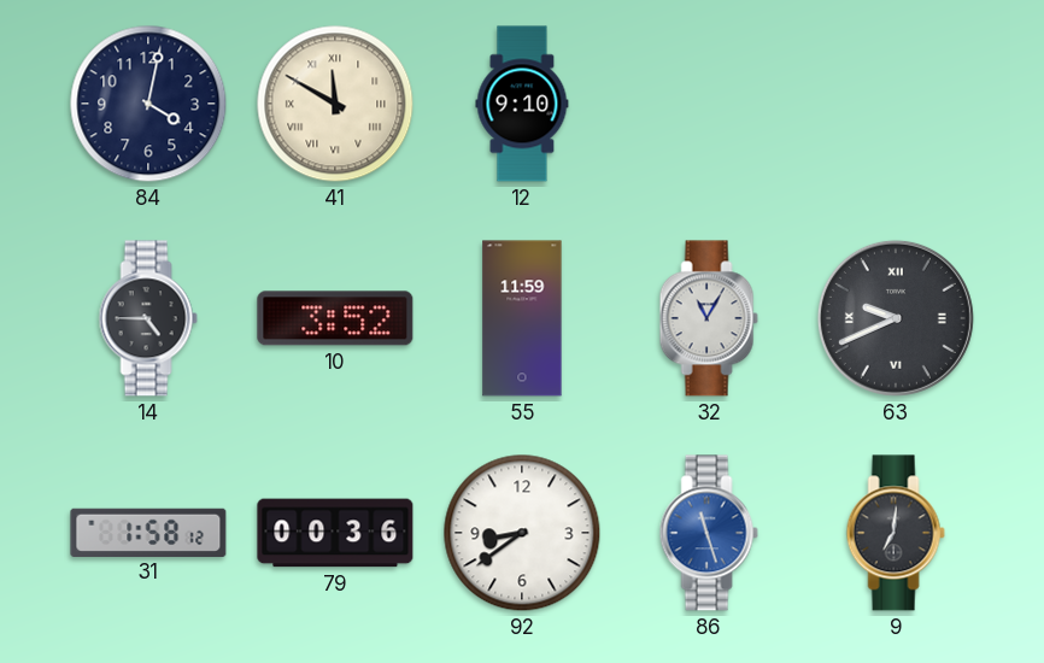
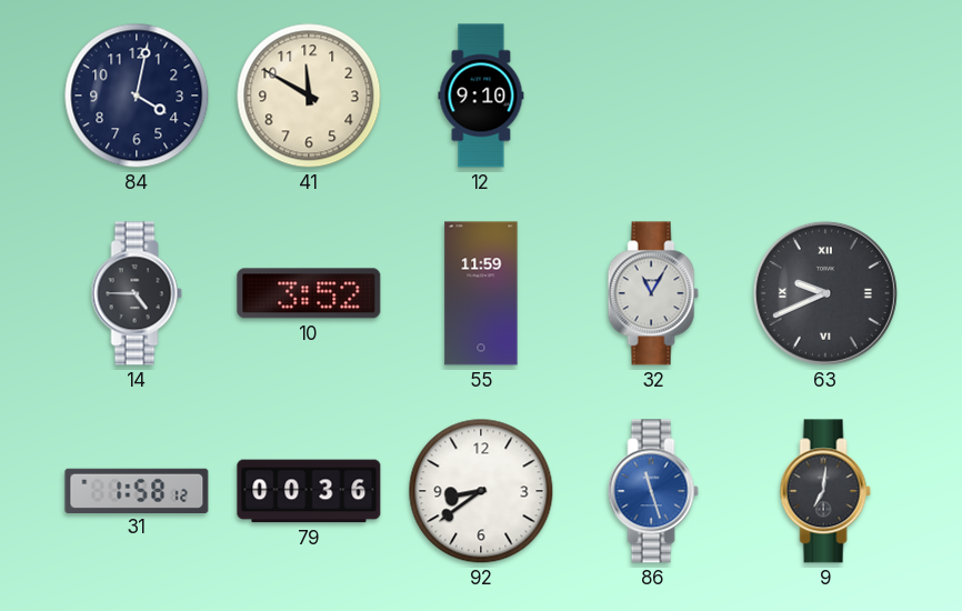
41 numerals: Roman -> Arabic
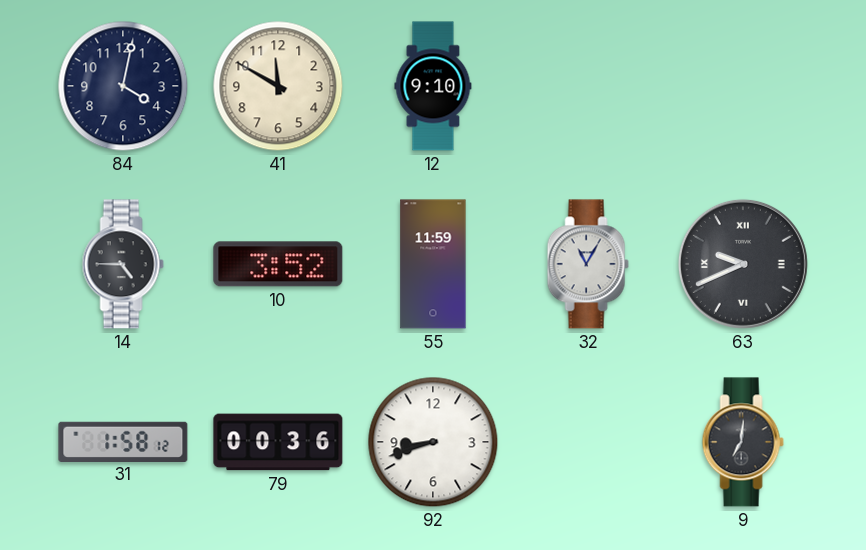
92: 8:39 -> 8:42
86: 11:27 -> none
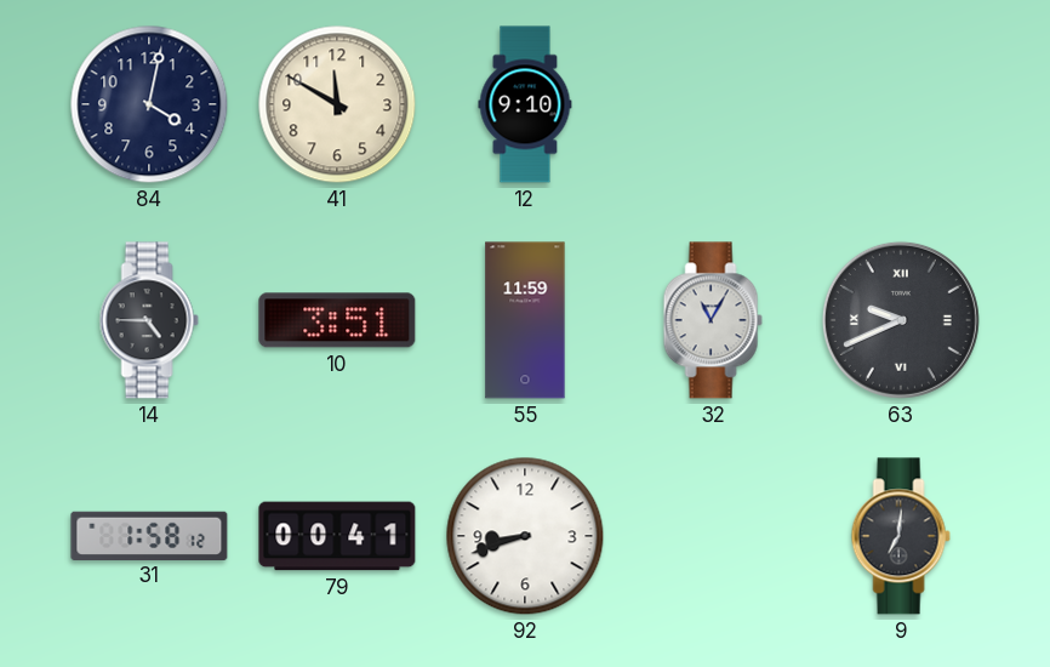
10: 3:52 -> 3:51
79: 00:36 -> 00:41
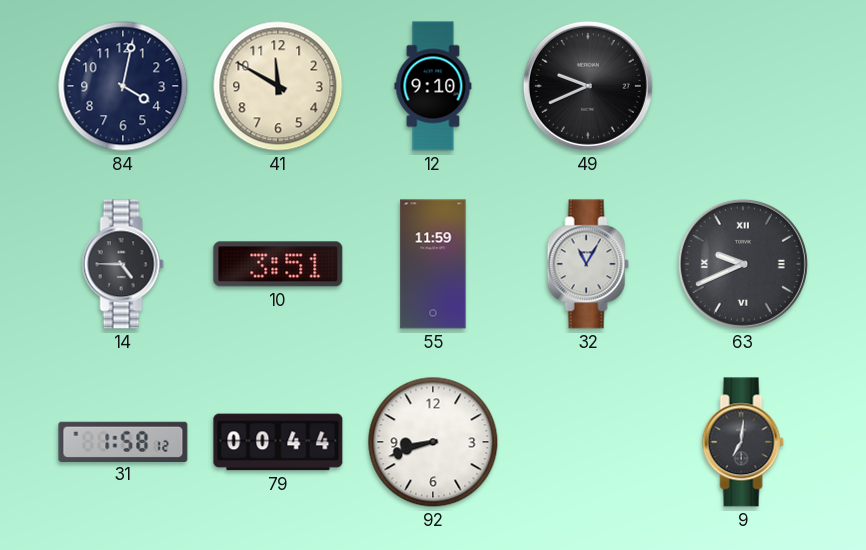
49: none -> 9:41
79: 00:41 -> 00:44
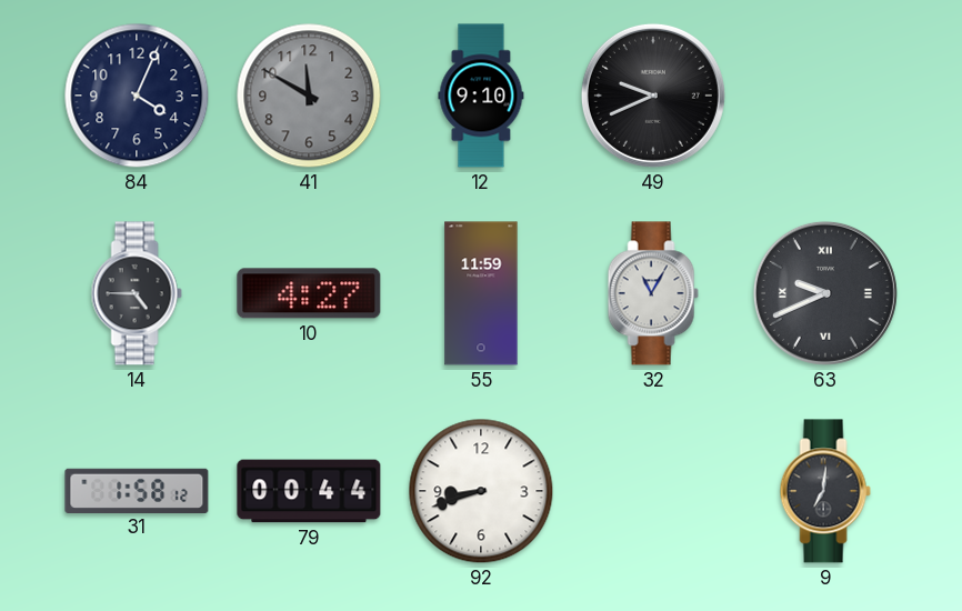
84: 4:02 -> 4:04
41 dial: cream -> grey
10: 3:51 -> 4:27
